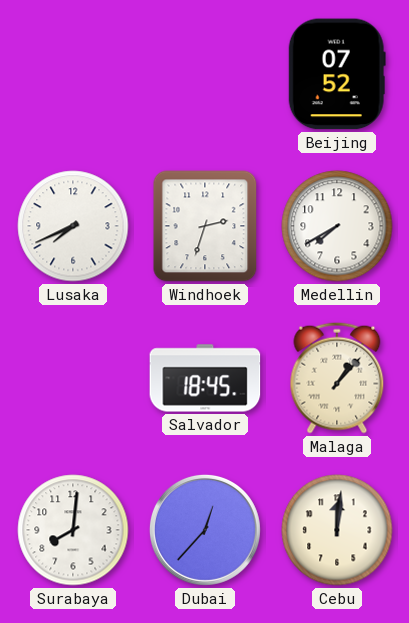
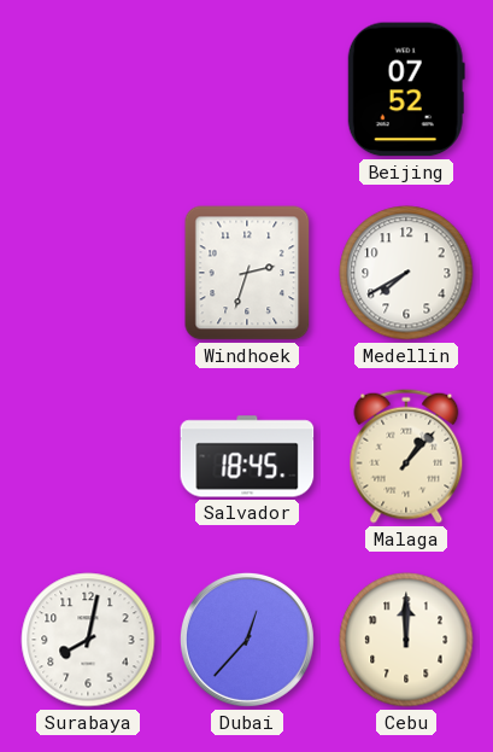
Lusaka: 7:41 -> none
Surabaya: 8:01 -> 8:02
Cebu: 12:01 -> 12:00
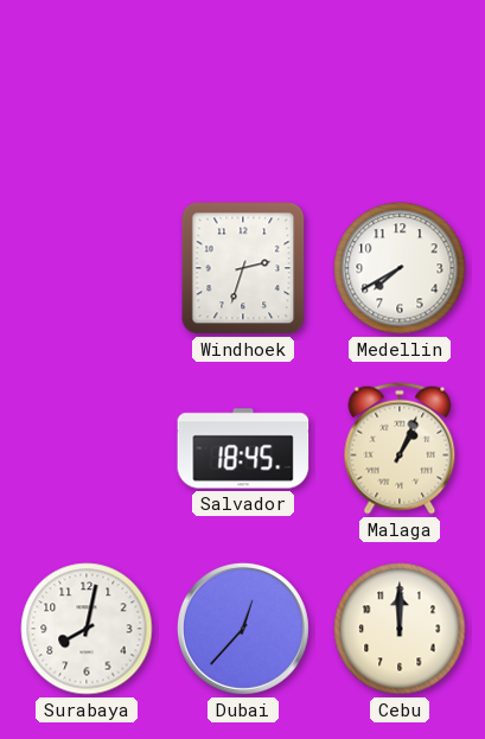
Beijing: 07:52 -> none
Malaga: 1:07 -> 1:04
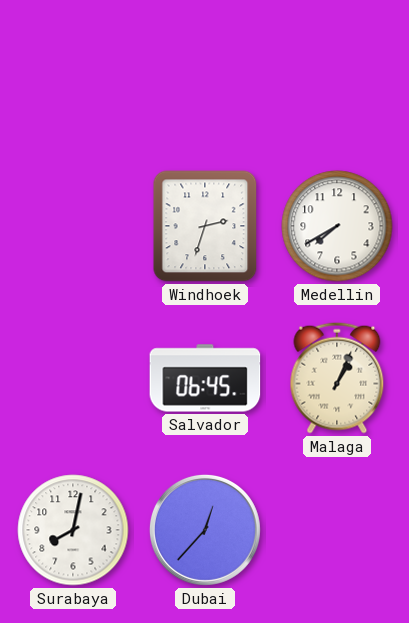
Salvador: 18:45 -> 06:45
Cebu: 12:00 -> none
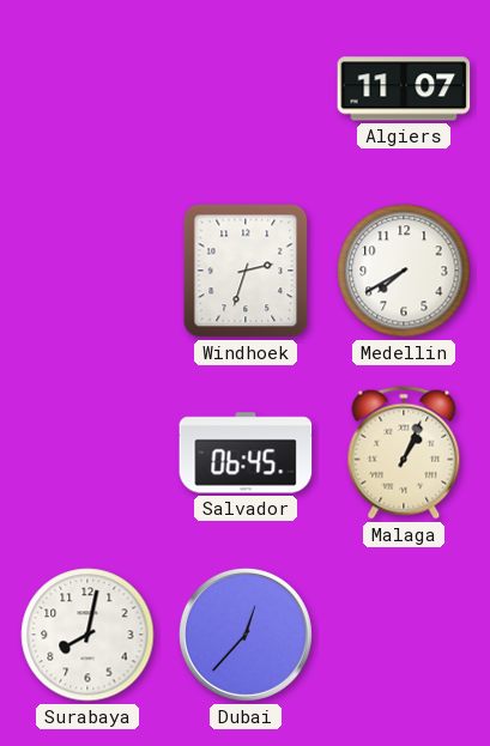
Algiers: none -> 11:07
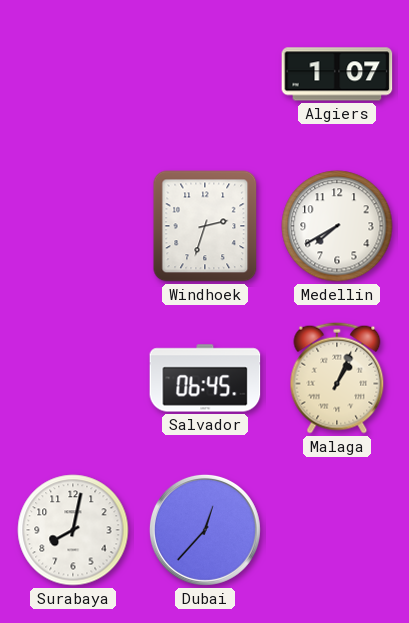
Algiers: 11:07 -> 1:07
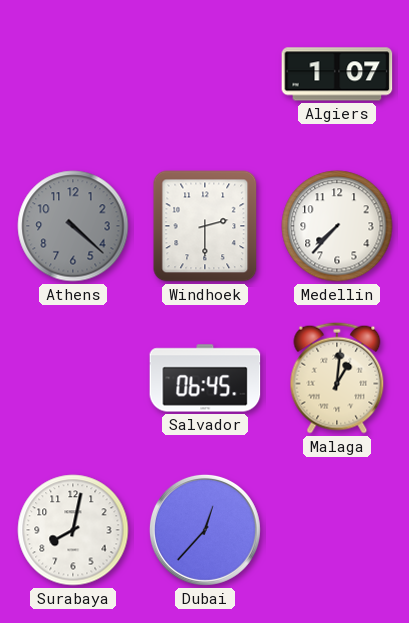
Athens: none -> 4:22
Windhoek: 2:33 -> 2:30
Medellin: 7:40 -> 7:37
Malaga: 1:04 -> 1:01
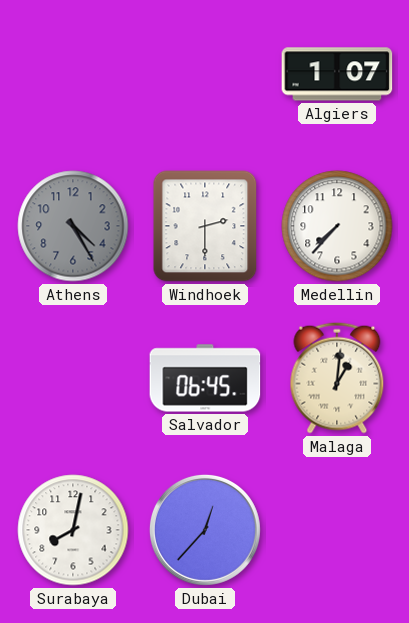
Athens: 4:22 -> 4:25
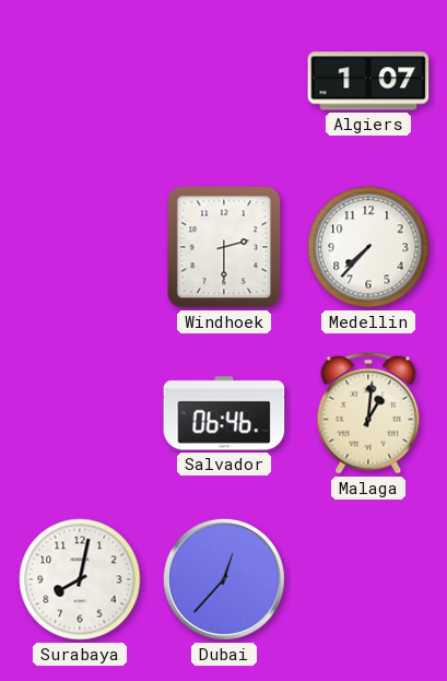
Athens: 4:25 -> none
Salvador: 06:45 -> 06:46
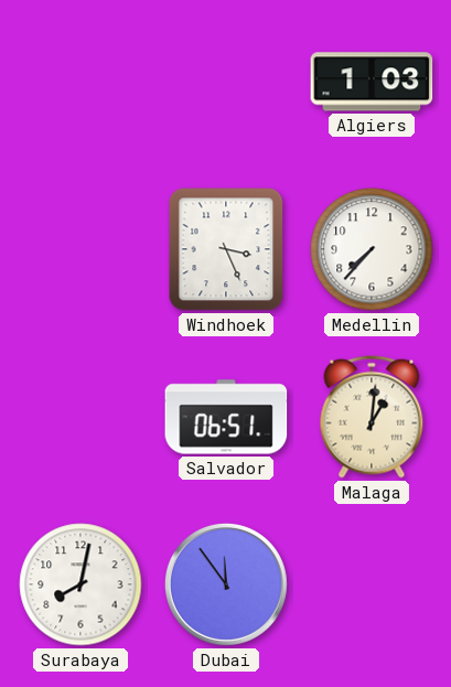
Algiers: 1:07 -> 1:03
Windhoek: 2:30 -> 3:26
Salvador: 06:46 -> 06:51
Dubai: 12:37 -> 11:54
